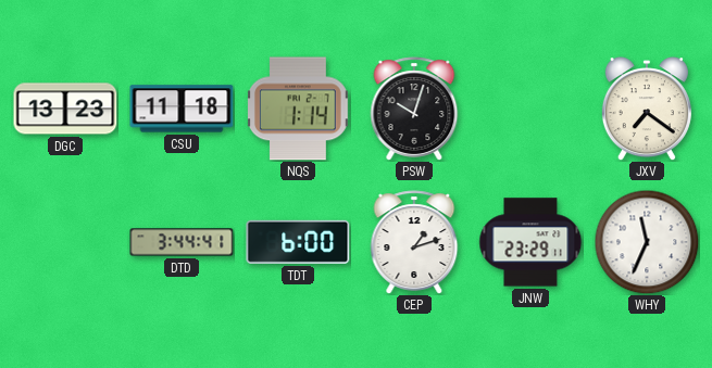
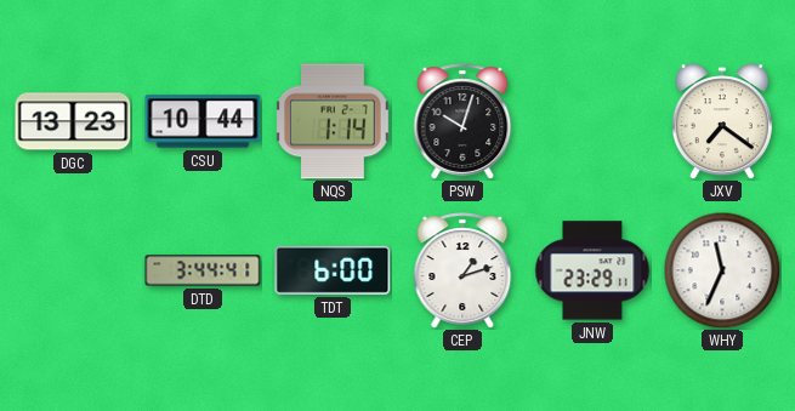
CSU: 11:18 -> 10:44
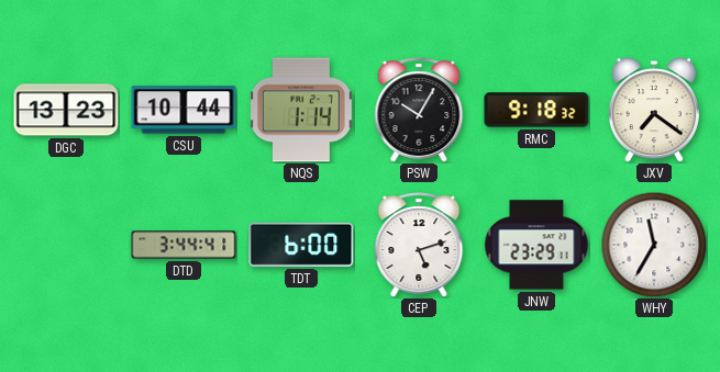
PSW: 10:03 -> 10:05
RMC: none -> 9:18
CEP: 1:12 -> 5:12
WHY: 11:34 -> 11:35
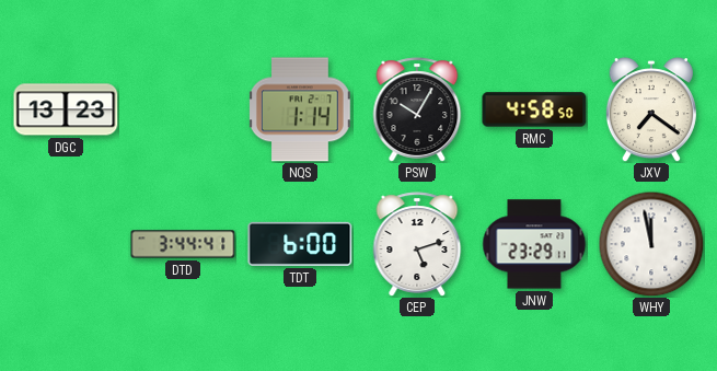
CSU: 10:44 -> none
RMC: 9:18 -> 4:58
WHY: 11:35 -> 11:58
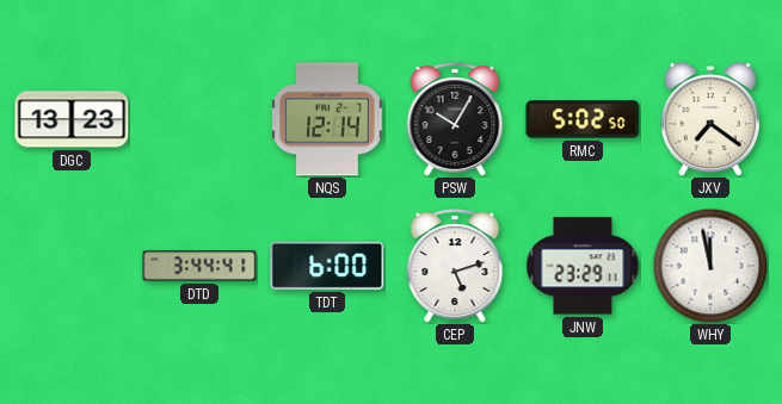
NQS: 1:14 -> 12:14
RMC: 4:58 -> 5:02
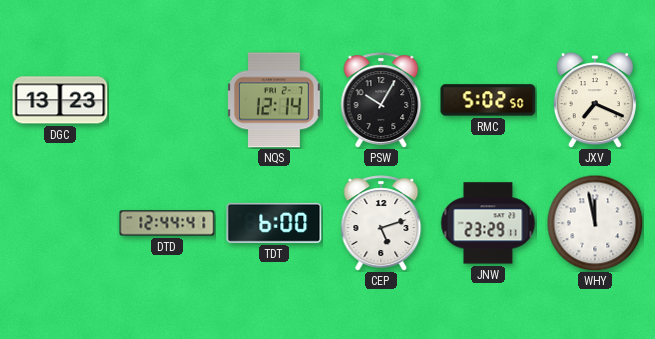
JXV: 7:21 -> 7:19
DTD: 3:44 -> 12:44
